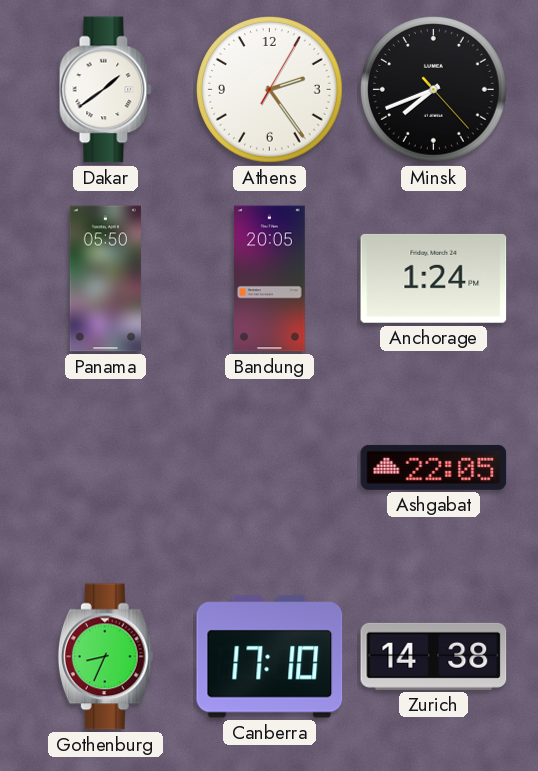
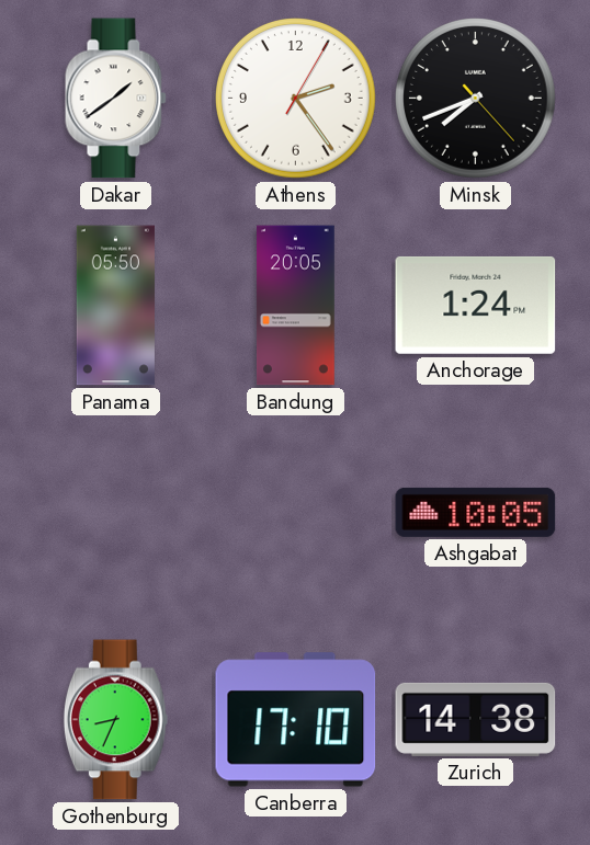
Ashgabat: 22:05 -> 10:05
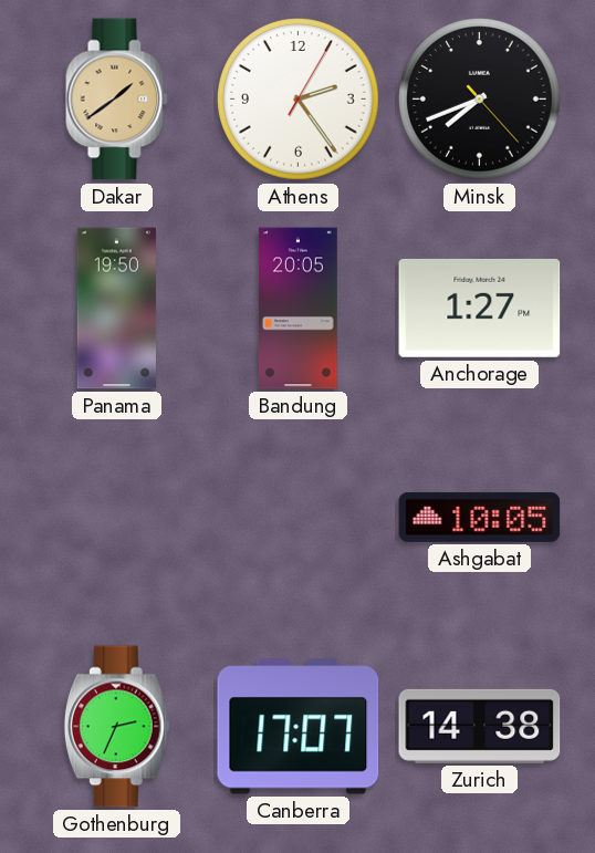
Dakar dial: white -> champagne
Panama: 05:50 -> 19:50
Anchorage: 1:24 -> 1:27
Gothenburg: 8:34 -> 2:34
Canberra: 17:10 -> 17:07
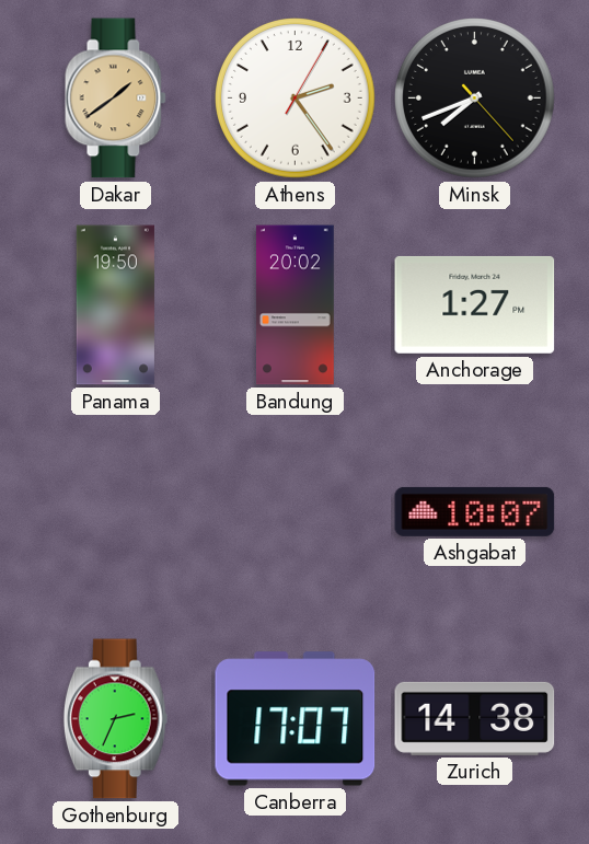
Bandung: 20:05 -> 20:02
Ashgabat: 10:05 -> 10:07
